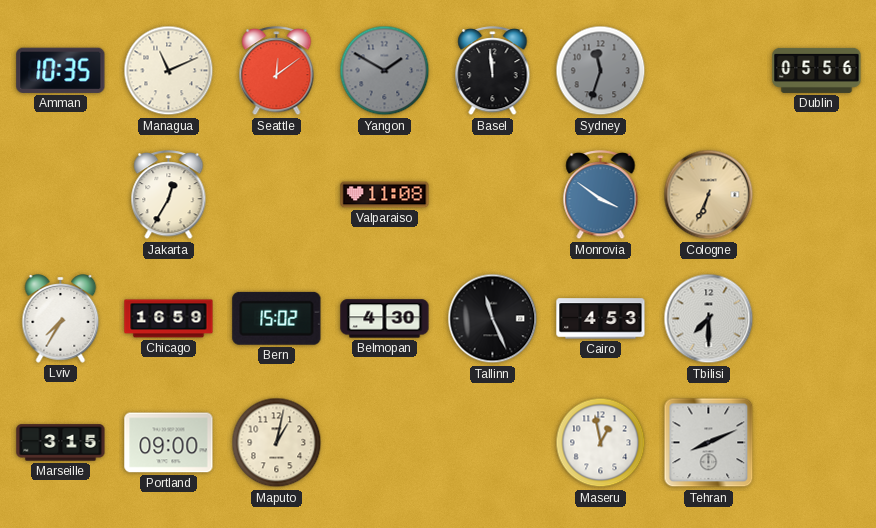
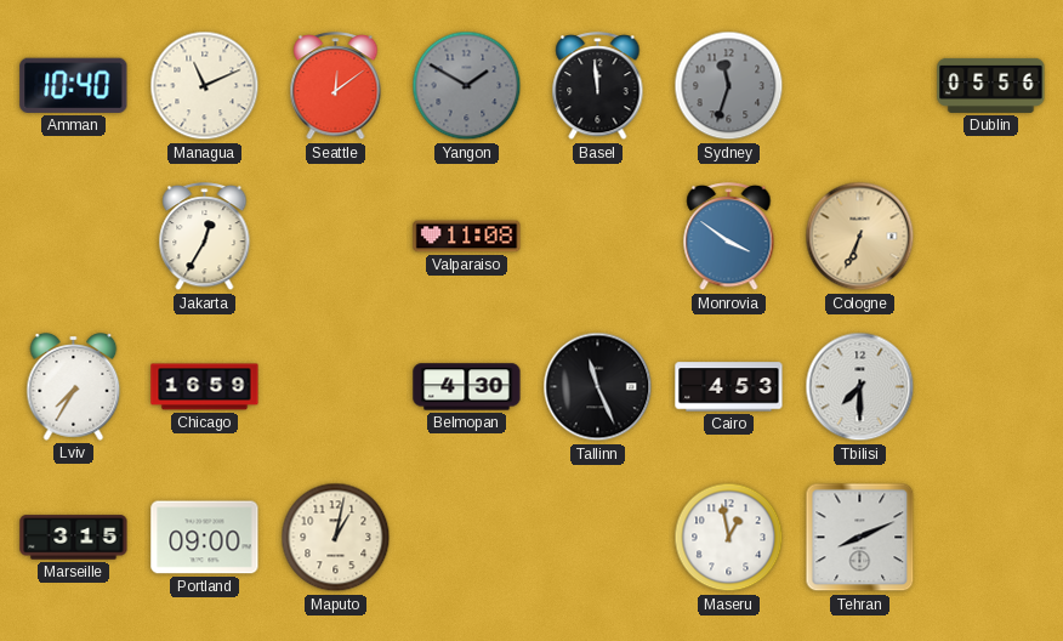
Amman: 10:35 -> 10:40
Bern: 15:02 -> none
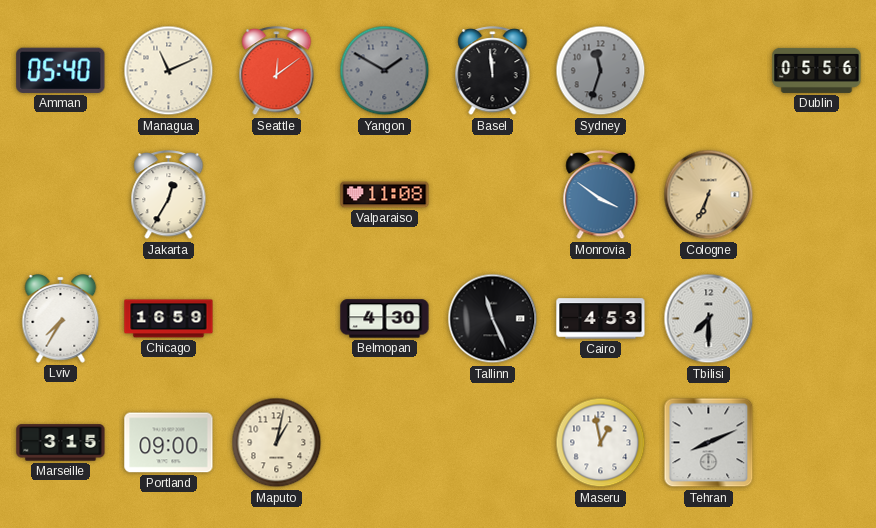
Amman: 10:40 -> 05:40
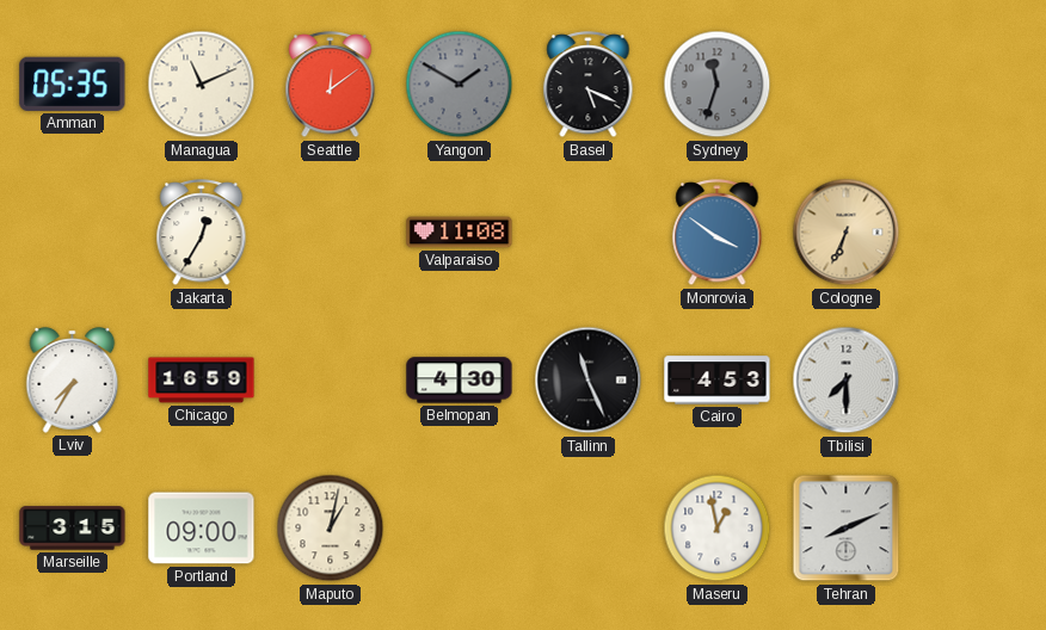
Amman: 05:40 -> 05:35
Basel: 11:59 -> 5:19
Dublin: 05:56 -> none
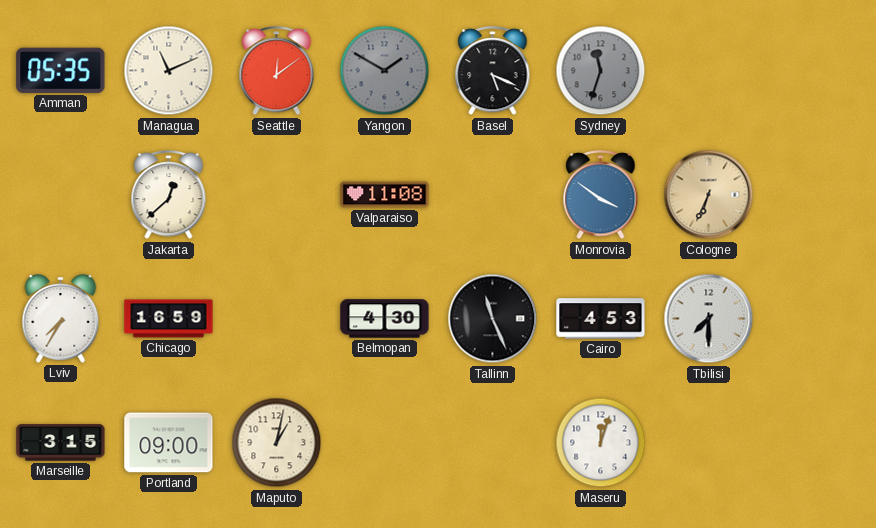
Jakarta: 12:35 -> 12:38
Maseru: 12:58 -> 12:03
Tehran: 8:11 -> none
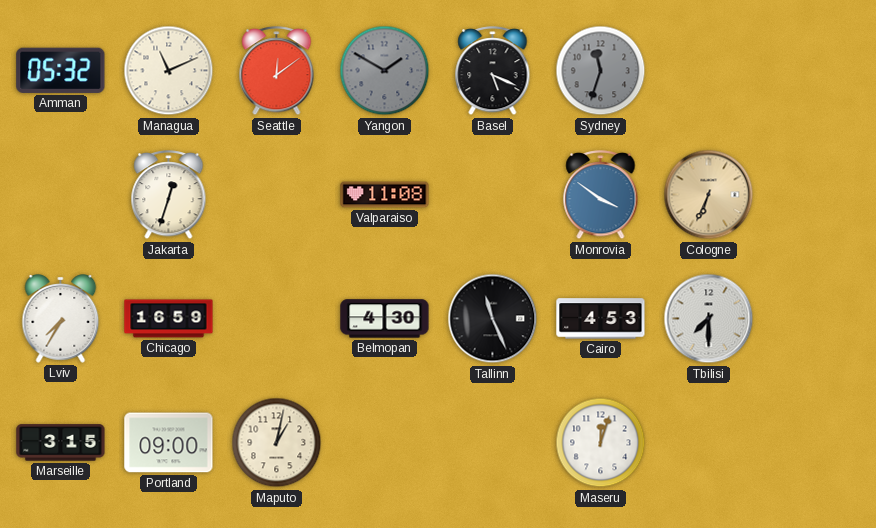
Amman: 05:35 -> 05:32
Jakarta: 12:38 -> 12:33
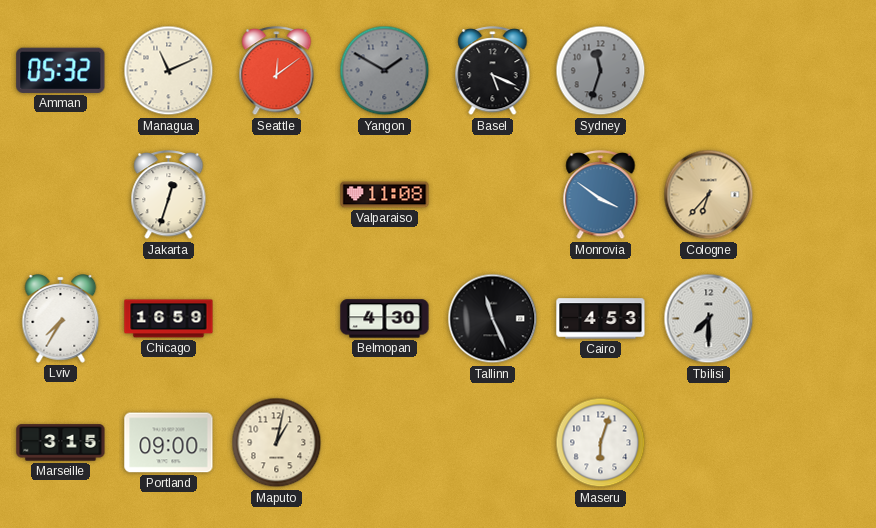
Cologne: 6:34 -> 6:37
Maseru: 12:03 -> 6:03
